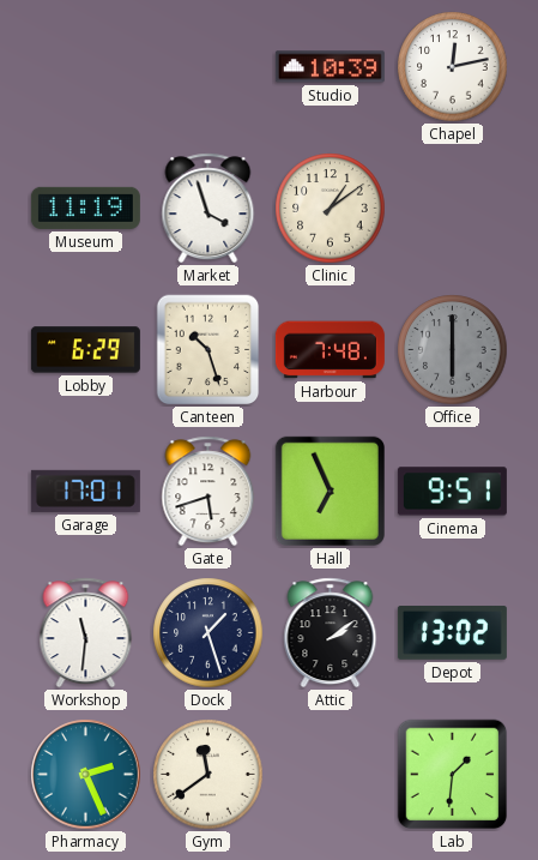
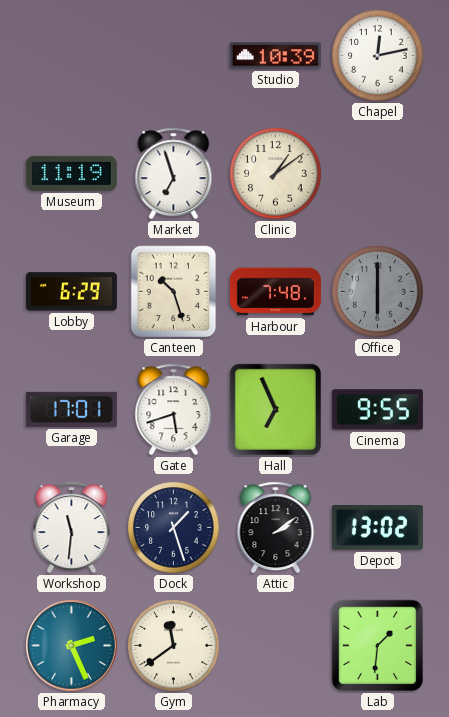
Market: 3:57 -> 6:57
Cinema: 9:51 -> 9:55
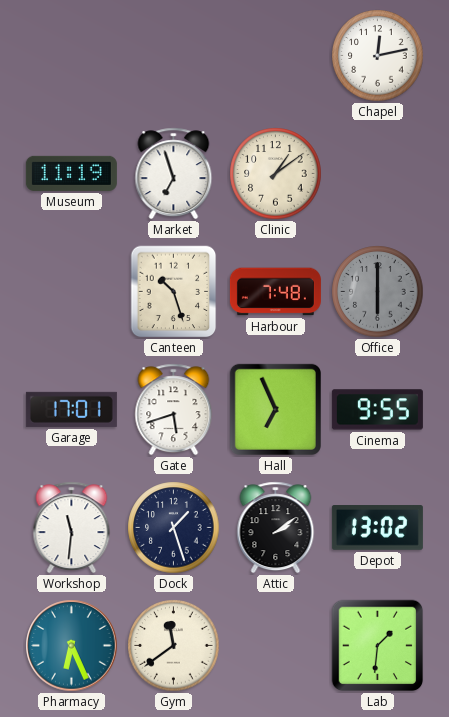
Studio: 10:39 -> none
Lobby: 6:29 -> none
Pharmacy: 2:26 -> 6:26
